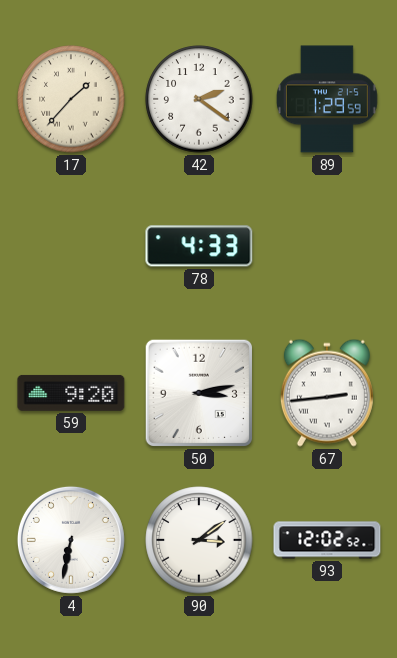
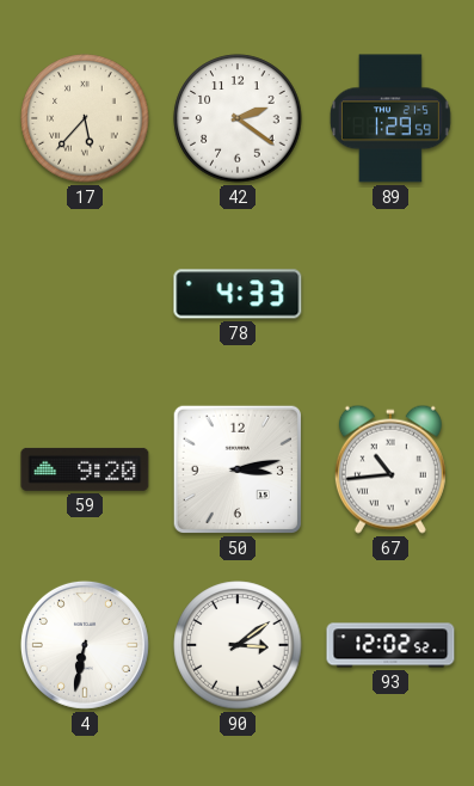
17: 1:37 -> 5:37
67: 2:44 -> 10:44
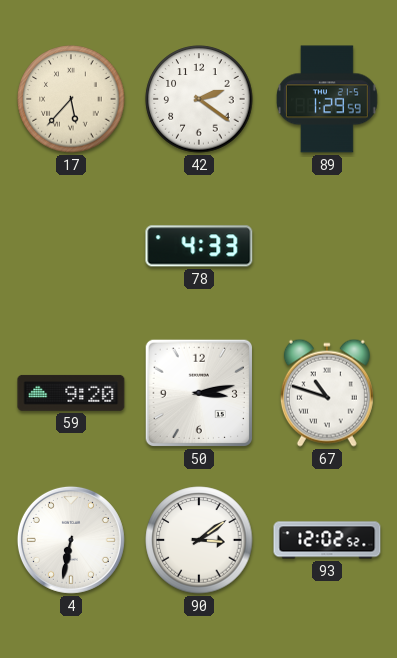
67: 10:44 -> 10:48
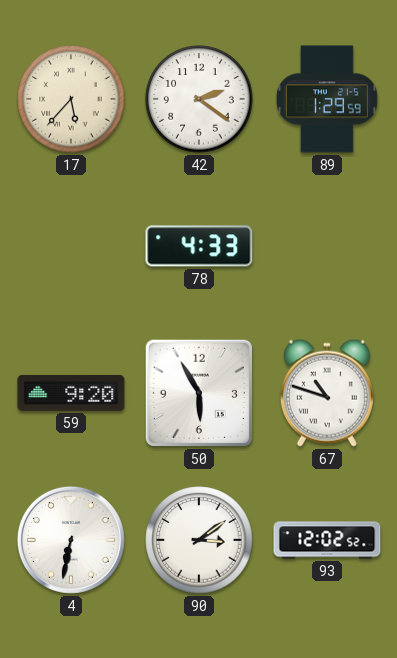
50: 3:13 -> 5:55
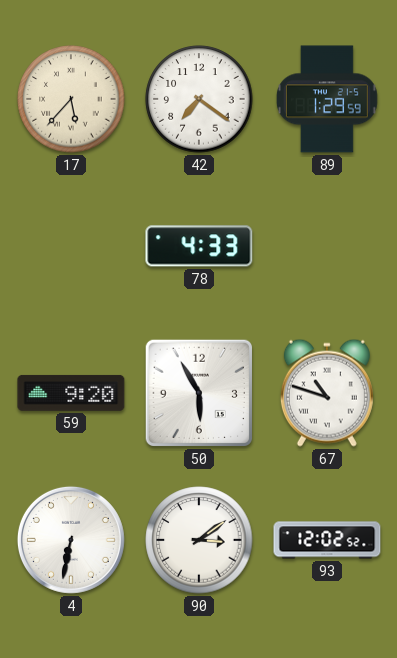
42: 2:21 -> 7:21
